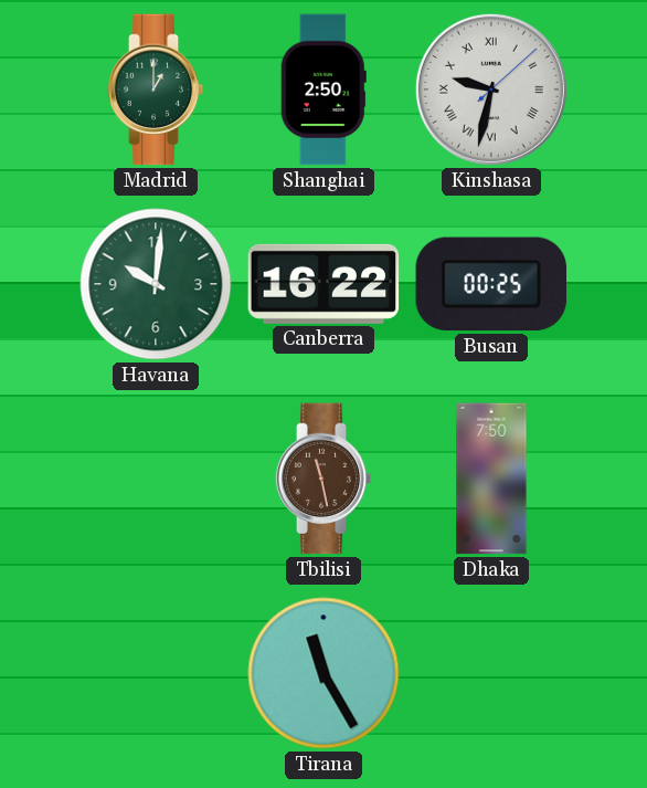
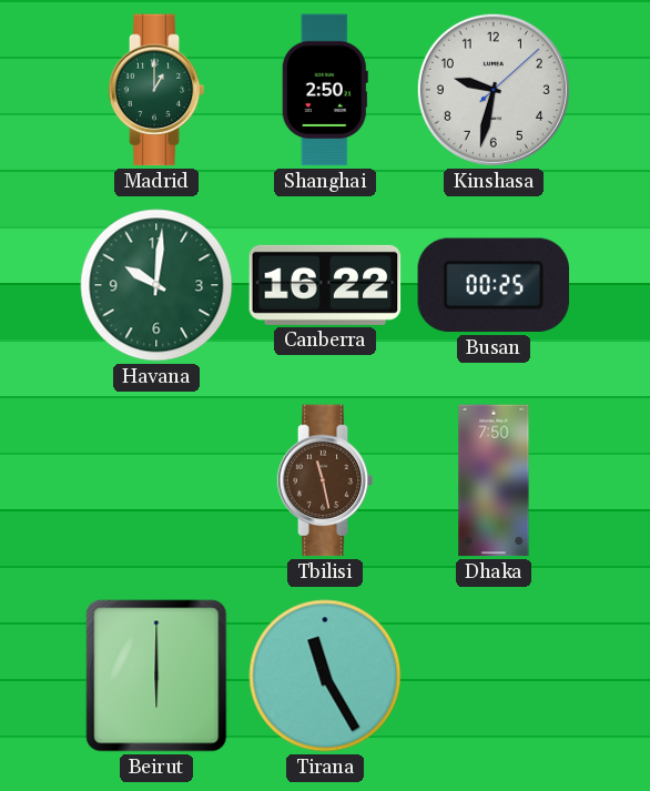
Kinshasa numerals: Roman -> Arabic
Beirut: none -> 6:00
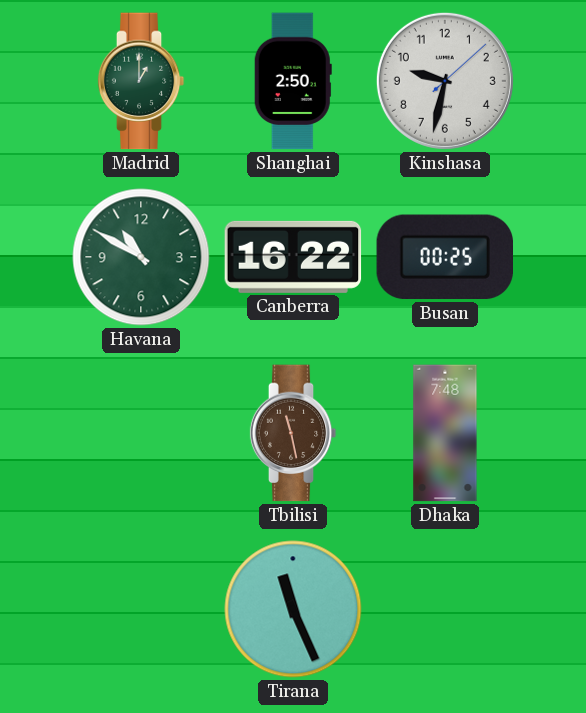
Havana: 10:01 -> 10:50
Dhaka: 7:50 -> 7:48
Beirut: 6:00 -> none
Tirana: 11:25 -> 11:26
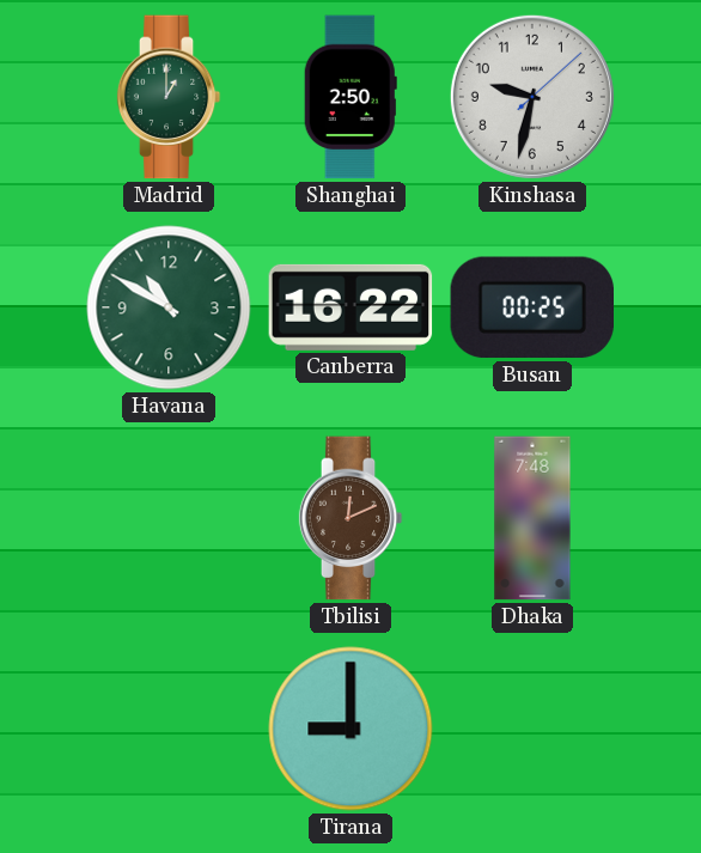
Tbilisi: 11:28 -> 12:11
Tirana: 11:26 -> 9:00
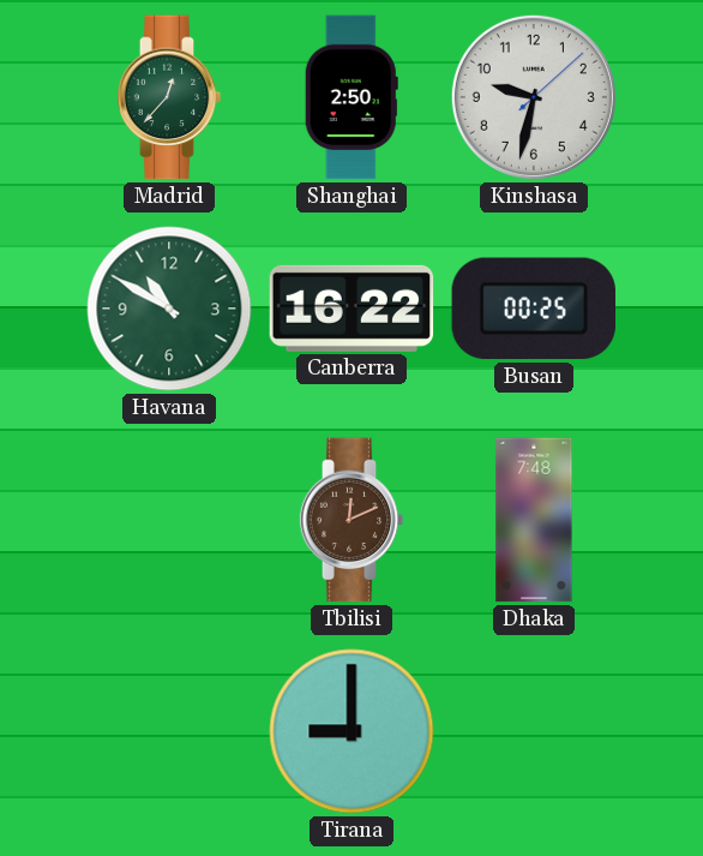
Madrid: 1:00 -> 12:37
